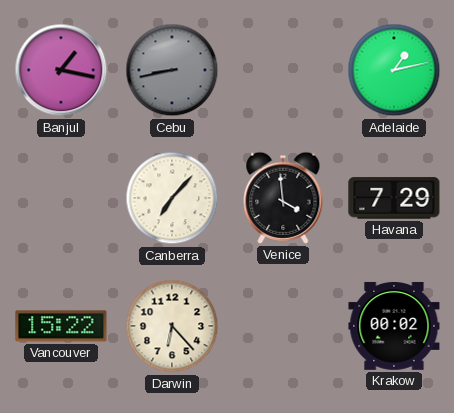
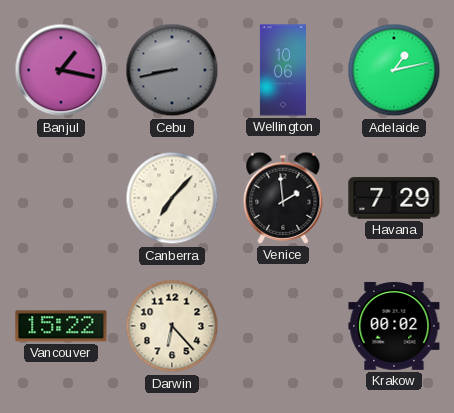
Wellington: none -> 10:06
Venice: 3:59 -> 1:59
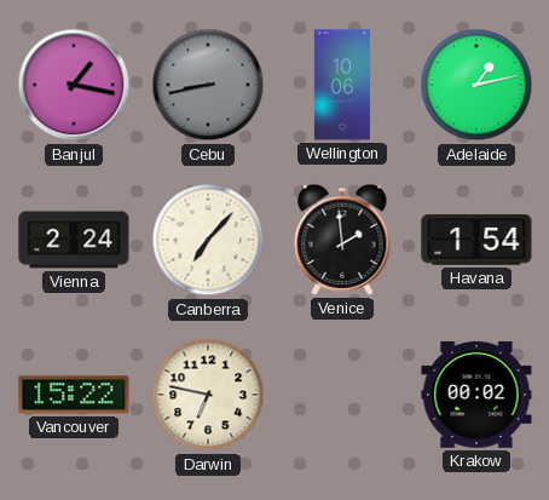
Vienna: none -> 2:24
Havana: 7:29 -> 1:54
Darwin: 6:23 -> 6:47
